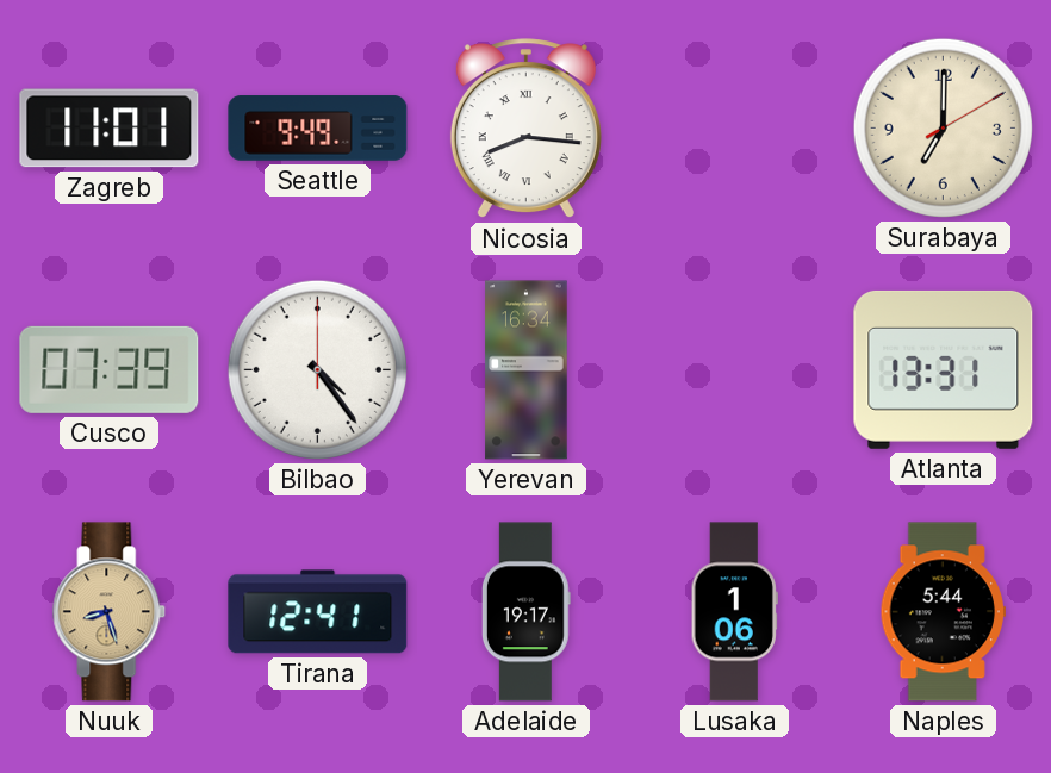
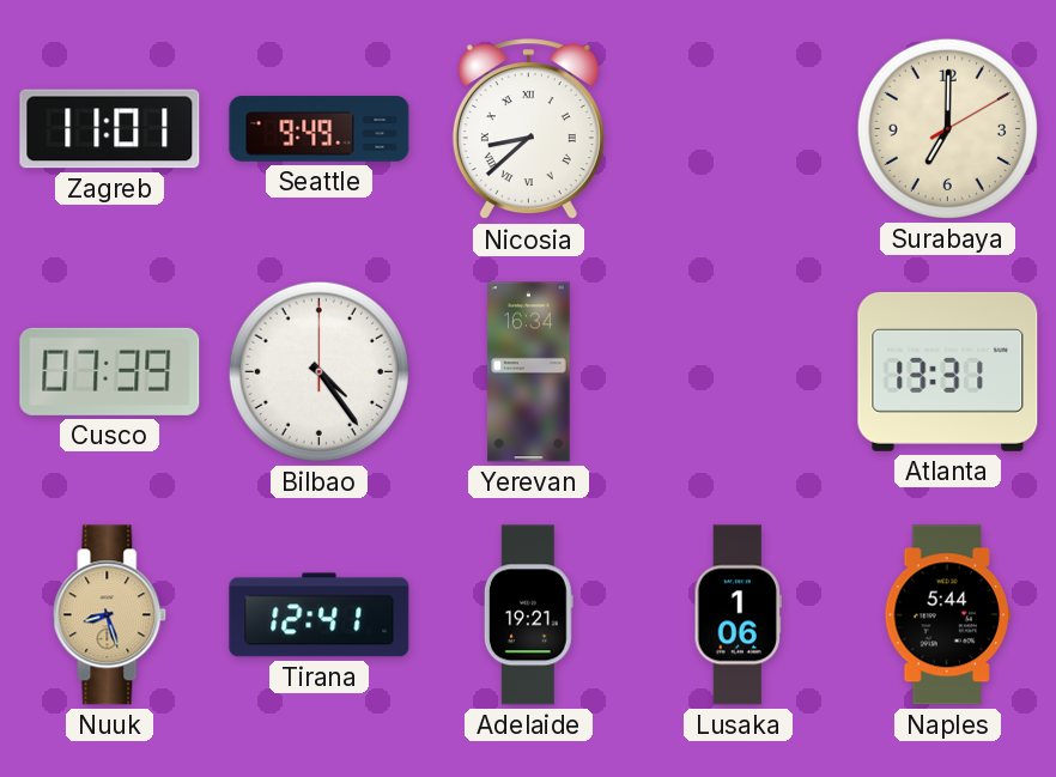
Nicosia: 8:16 -> 8:38
Adelaide: 19:17 -> 19:21
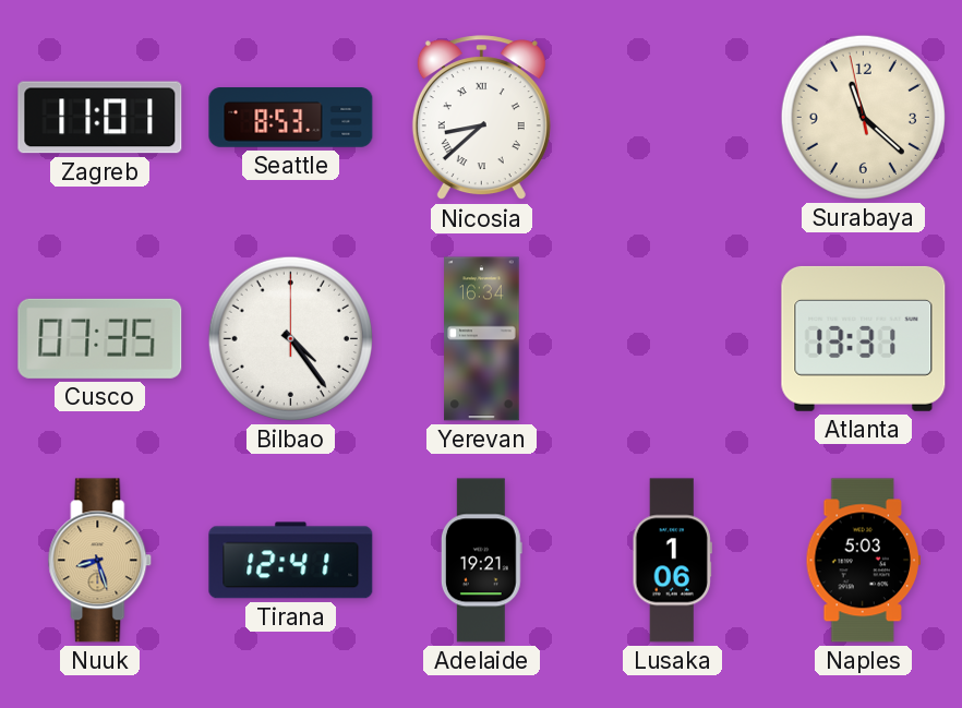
Seattle: 9:49 -> 8:53
Surabaya: 7:00 -> 11:21
Cusco: 07:39 -> 07:35
Naples: 5:44 -> 5:03
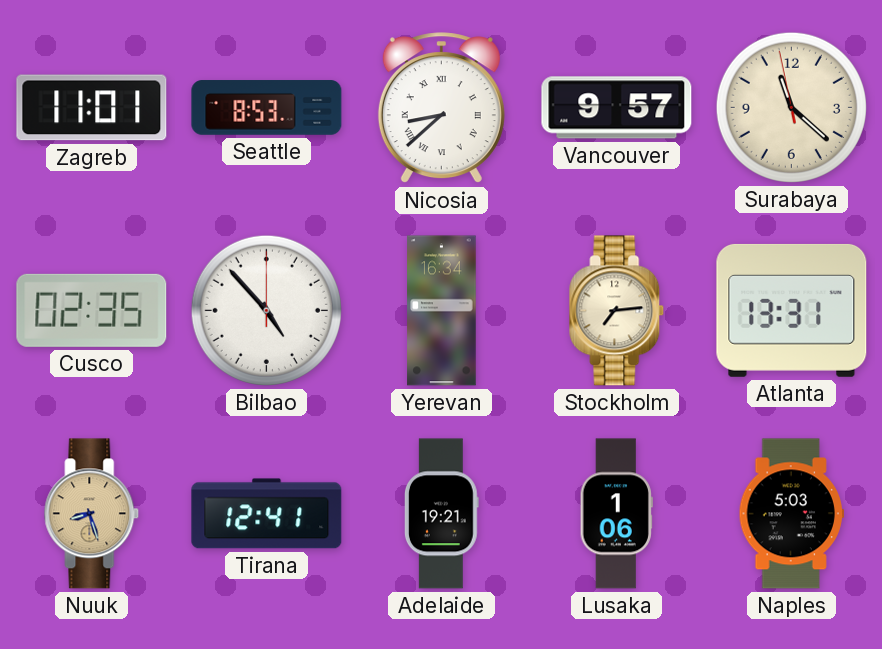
Vancouver: none -> 9:57
Cusco: 07:35 -> 02:35
Bilbao: 4:24 -> 4:53
Stockholm: none -> 7:14
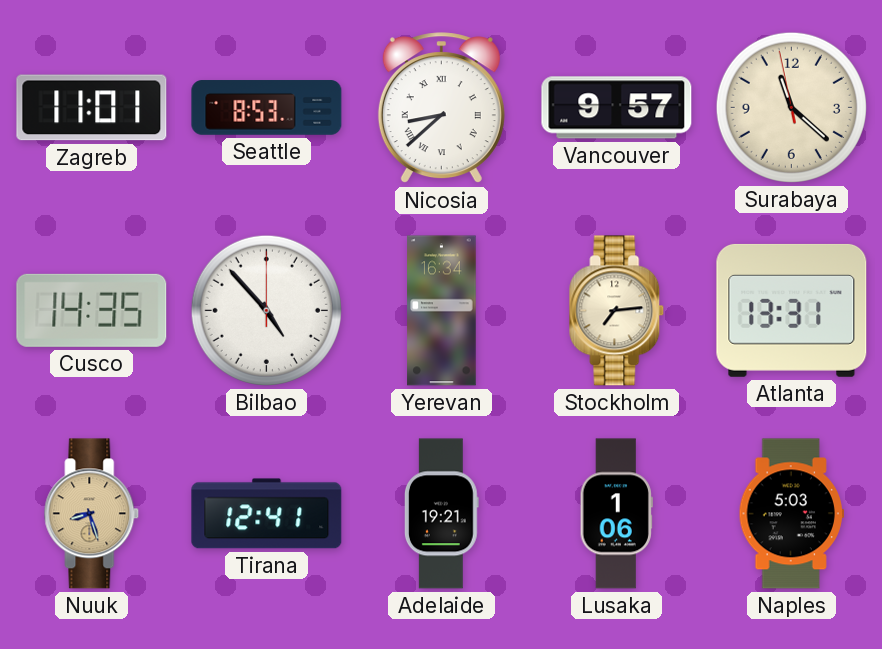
Cusco: 02:35 -> 14:35
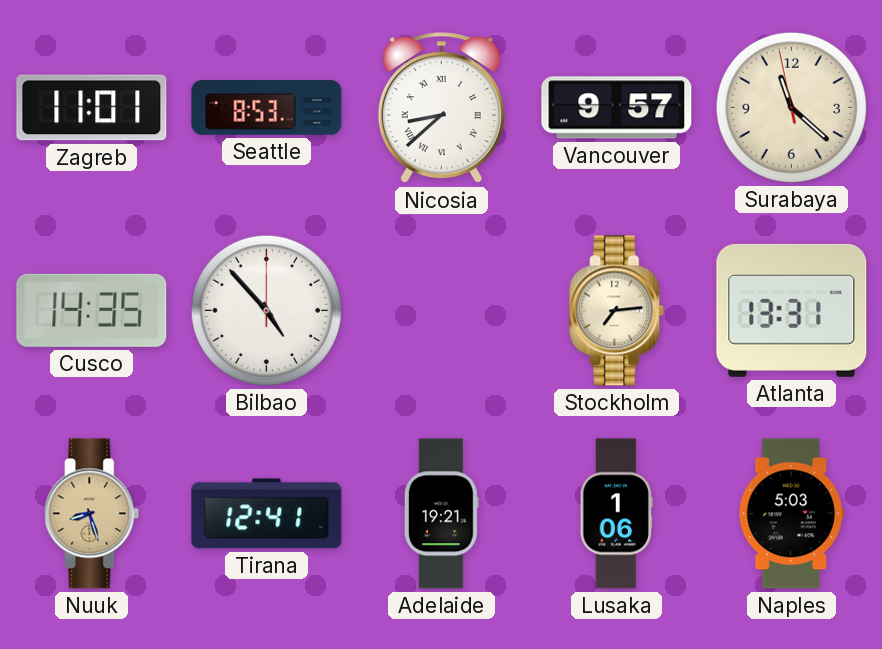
Yerevan: 16:34 -> none
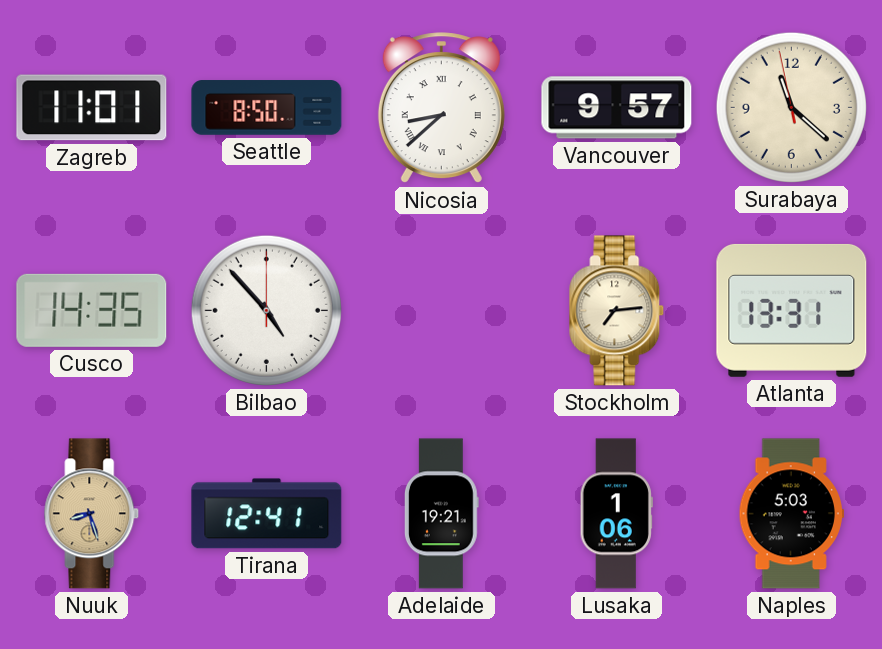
Seattle: 8:53 -> 8:50
